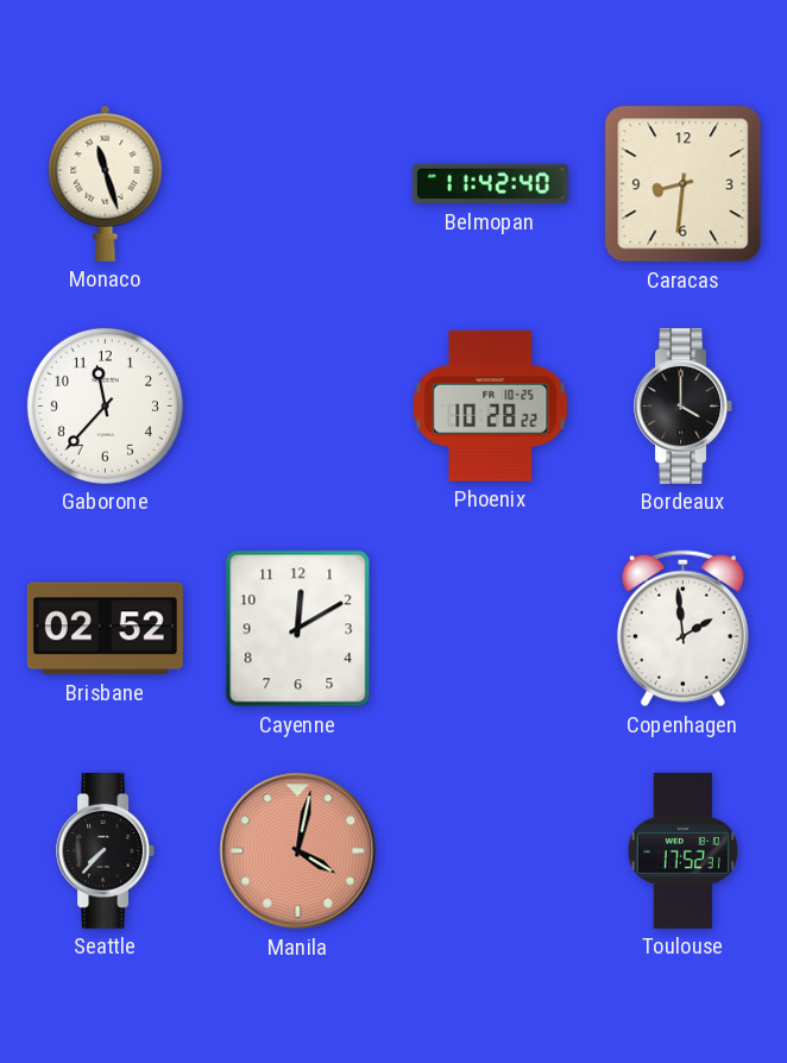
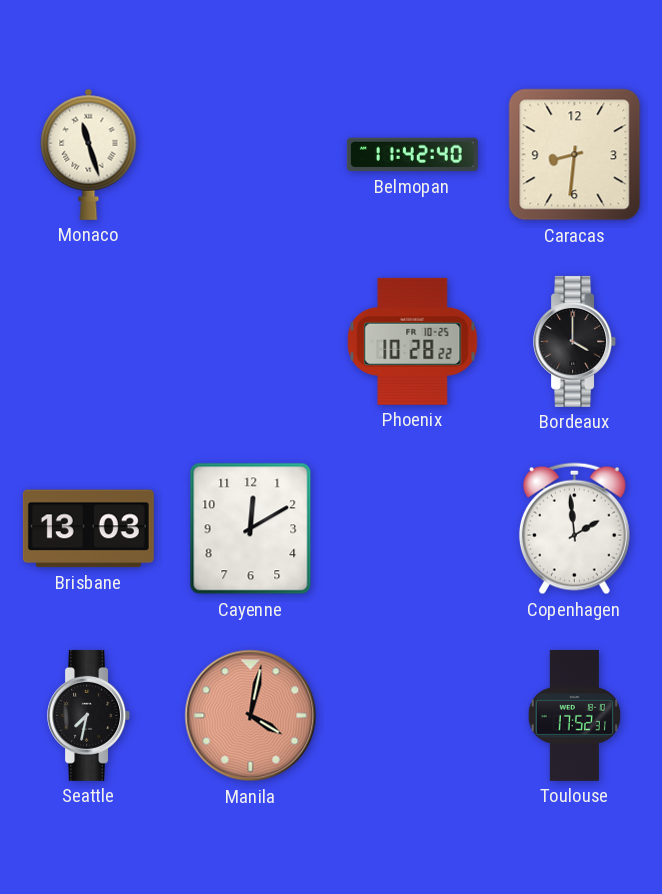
Gaborone: 11:37 -> none
Brisbane: 02:52 -> 13:03
Seattle: 7:37 -> 7:32
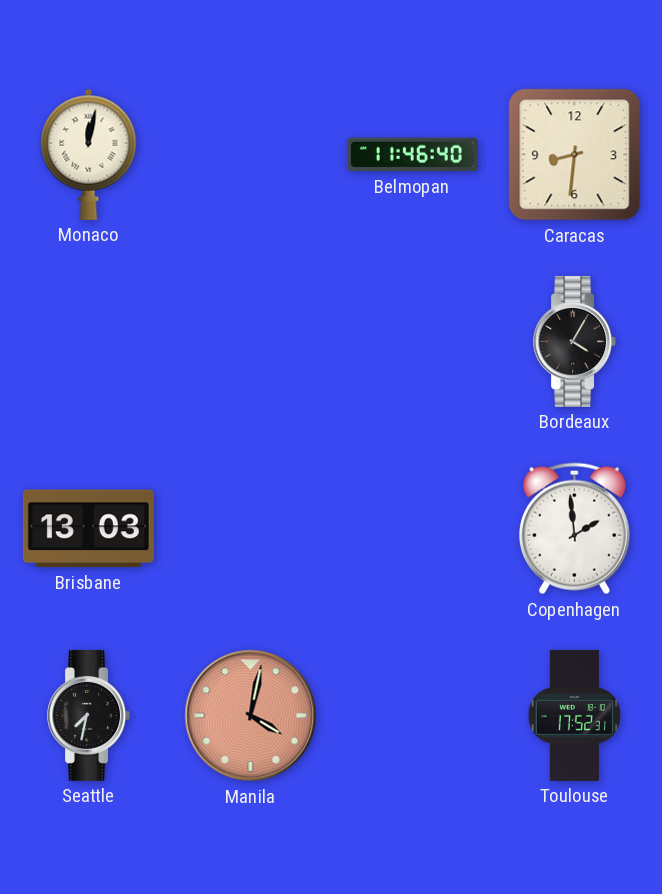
Monaco: 11:27 -> 12:02
Belmopan: 11:42 -> 11:46
Phoenix: 10:28 -> none
Bordeaux: 4:00 -> 4:05
Cayenne: 12:10 -> none
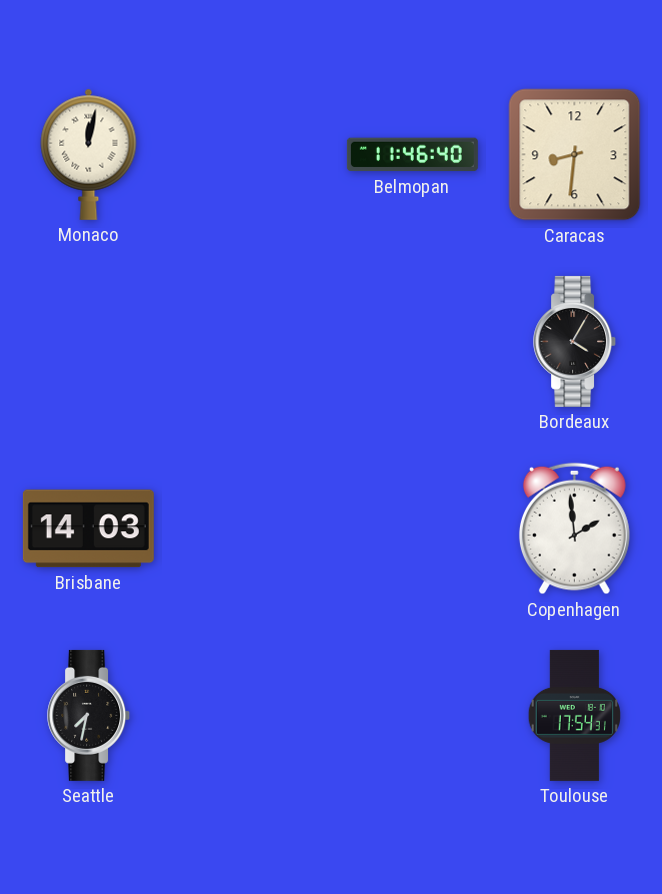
Brisbane: 13:03 -> 14:03
Manila: 4:02 -> none
Toulouse: 17:52 -> 17:54
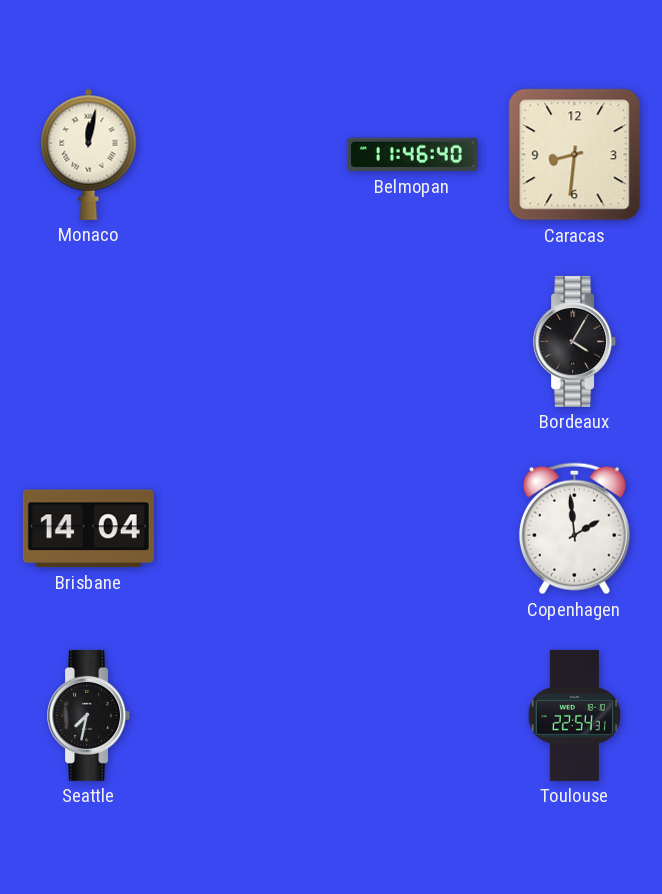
Brisbane: 14:03 -> 14:04
Toulouse: 17:54 -> 22:54
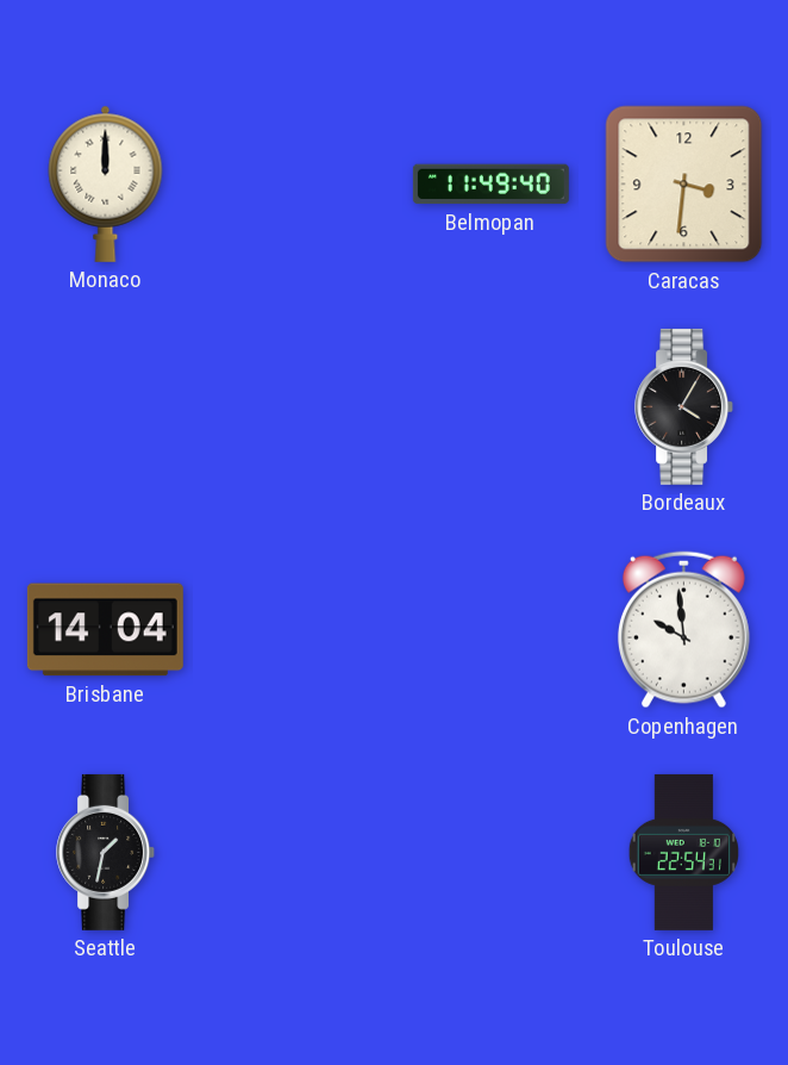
Monaco: 12:02 -> 12:00
Belmopan: 11:46 -> 11:49
Caracas: 8:31 -> 3:31
Copenhagen: 1:59 -> 9:59
Seattle: 7:32 -> 1:32
